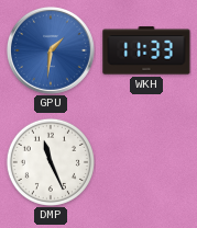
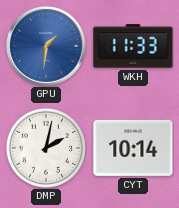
DMP: 11:26 -> 2:02
CYT: none -> 10:14
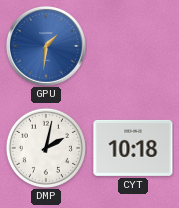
WKH: 11:33 -> none
CYT: 10:14 -> 10:18
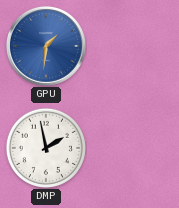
DMP: 2:02 -> 1:58
CYT: 10:18 -> none
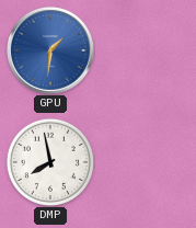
DMP: 1:58 -> 7:58
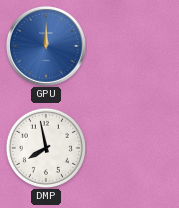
GPU: 1:31 -> 12:00
